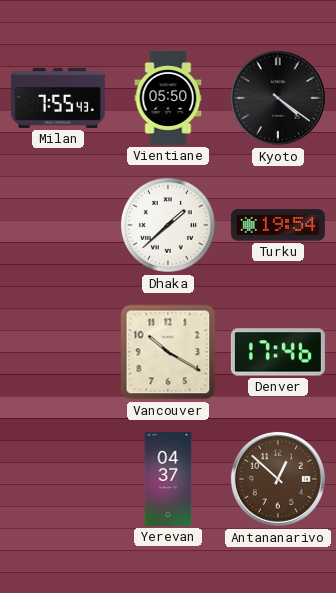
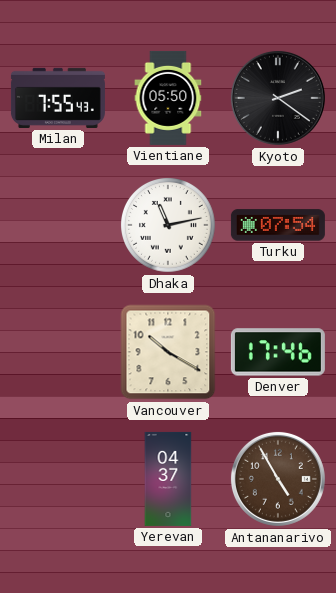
Kyoto: 4:21 -> 2:21
Dhaka: 1:38 -> 11:13
Turku: 19:54 -> 07:54
Antananarivo: 12:52 -> 4:55
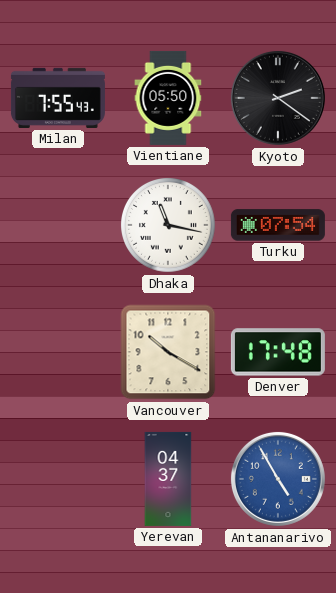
Dhaka: 11:13 -> 11:17
Denver: 17:46 -> 17:48
Antananarivo dial: brown -> blue
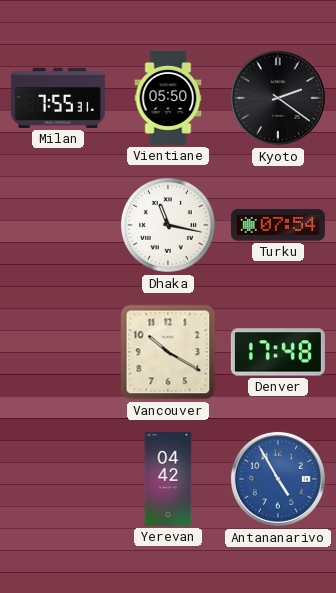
Milan: 7:55:43 -> 7:55:31
Yerevan: 04:37 -> 04:42
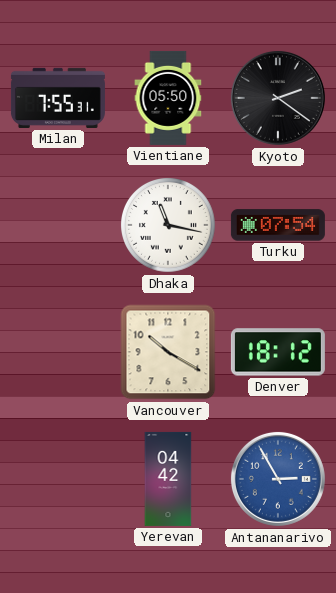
Denver: 17:48 -> 18:12
Antananarivo: 4:55 -> 2:55
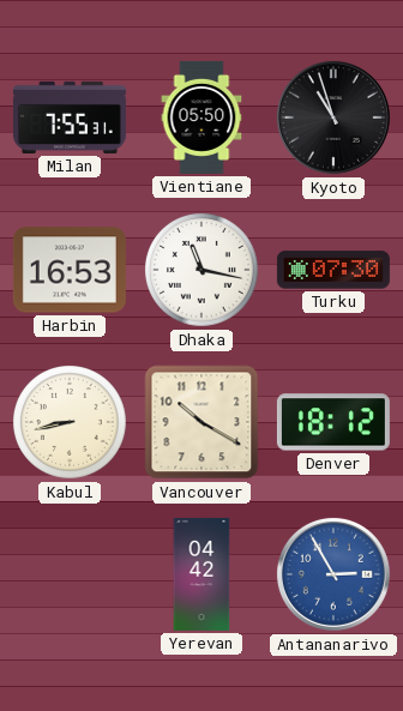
Kyoto: 2:21 -> 10:57
Harbin: none -> 16:53
Turku: 07:54 -> 07:30
Kabul: none -> 8:43
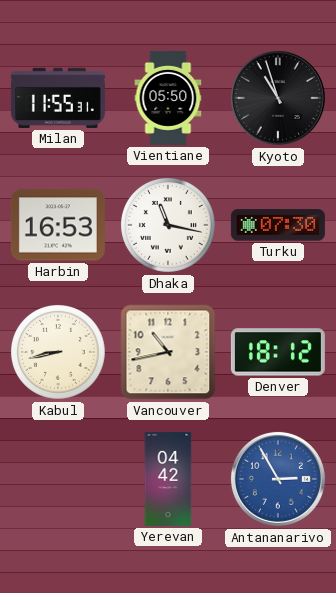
Milan: 7:55 -> 11:55
Vancouver: 10:20 -> 10:43
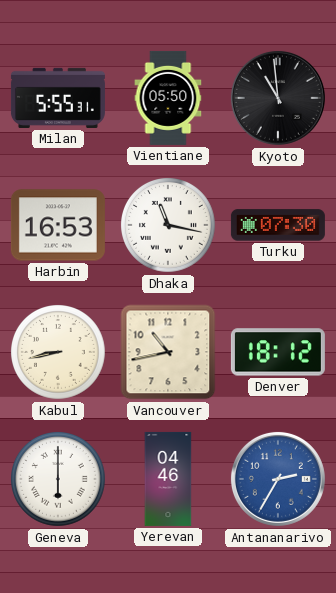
Milan: 11:55 -> 5:55
Kyoto: 10:57 -> 10:59
Geneva: none -> 6:00
Yerevan: 04:42 -> 04:46
Antananarivo: 2:55 -> 2:35
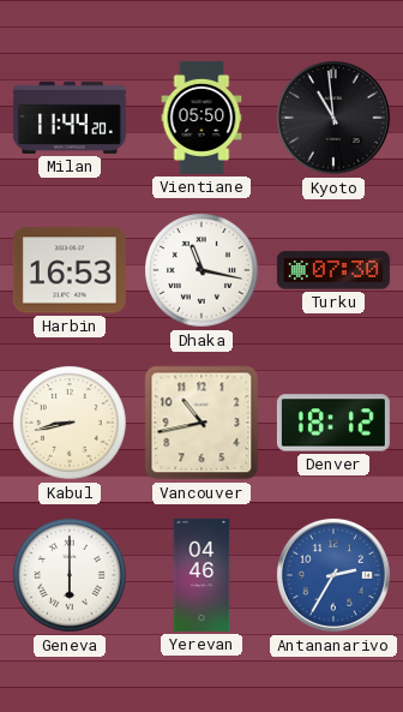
Milan: 5:55 -> 11:44
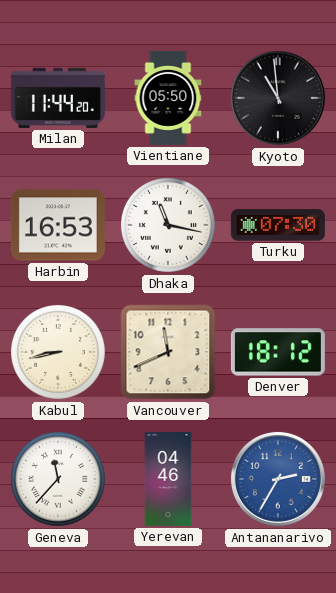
Vancouver: 10:43 -> 11:41
Geneva: 6:00 -> 11:37
